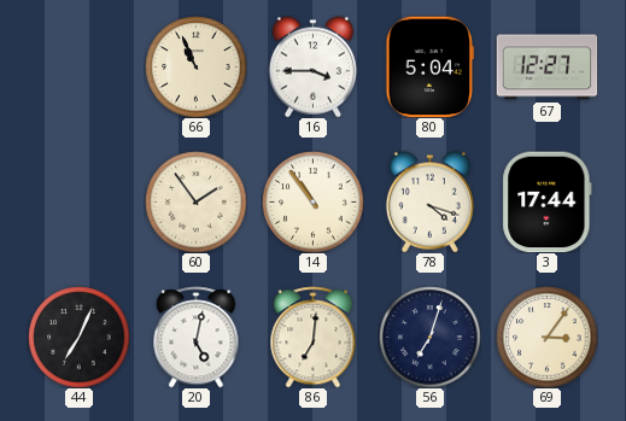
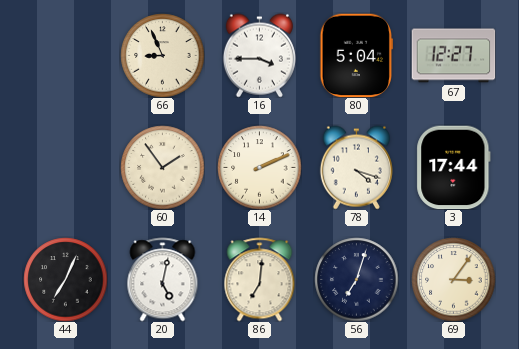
66: 10:56 -> 8:56
14: 10:54 -> 2:11
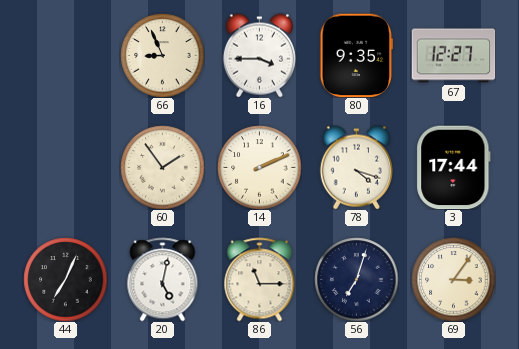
80: 5:04 -> 9:35
86: 7:01 -> 11:15
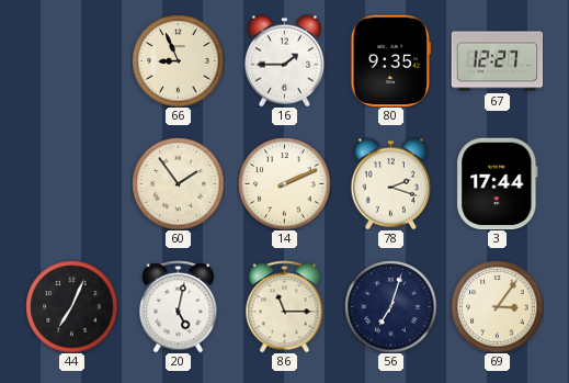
16: 3:45 -> 1:45
78: 4:18 -> 2:18
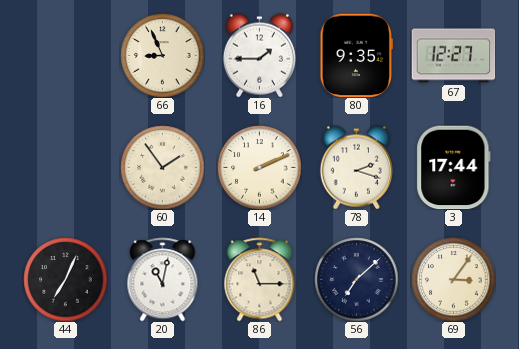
20: 5:02 -> 11:02
56: 7:03 -> 7:08
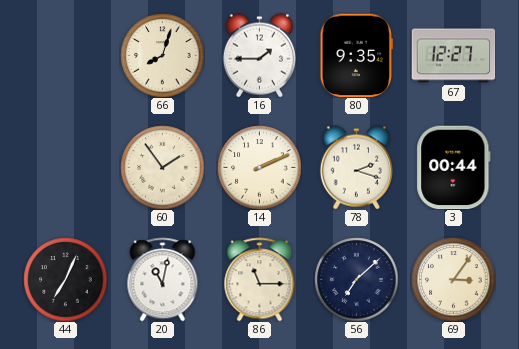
66: 8:56 -> 8:03
3: 17:44 -> 00:44
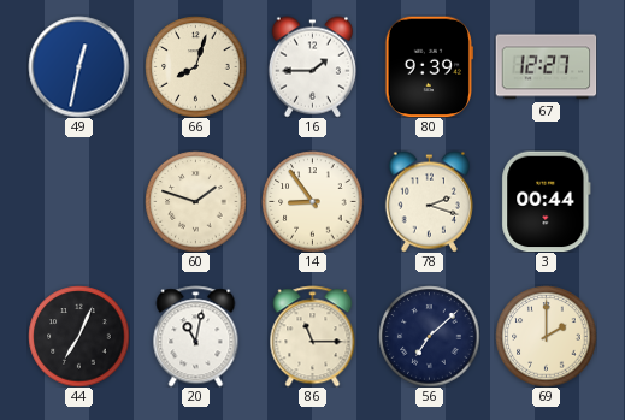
49: none -> 12:32
80: 9:35 -> 9:39
60: 1:54 -> 1:48
14: 2:11 -> 8:54
69: 3:06 -> 2:00
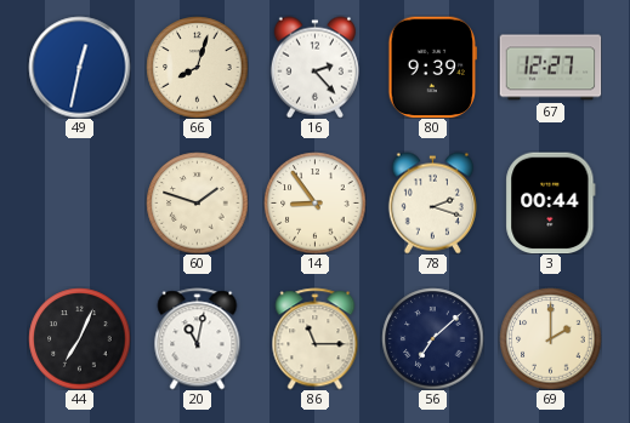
16: 1:45 -> 2:23
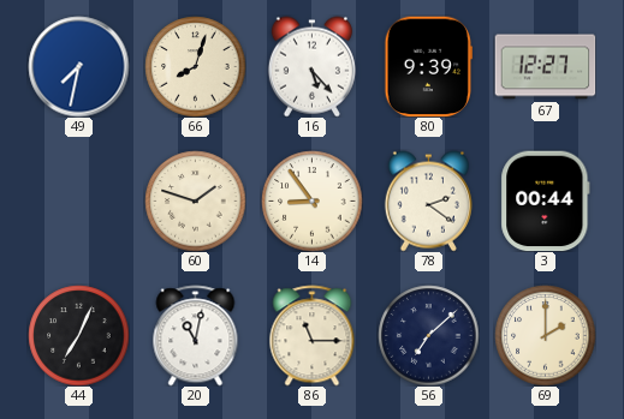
49: 12:32 -> 7:32
16: 2:23 -> 5:23
78: 2:18 -> 2:21
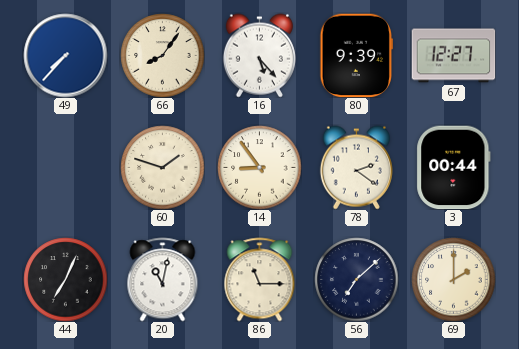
49: 7:32 -> 7:37
66: 8:03 -> 8:06
